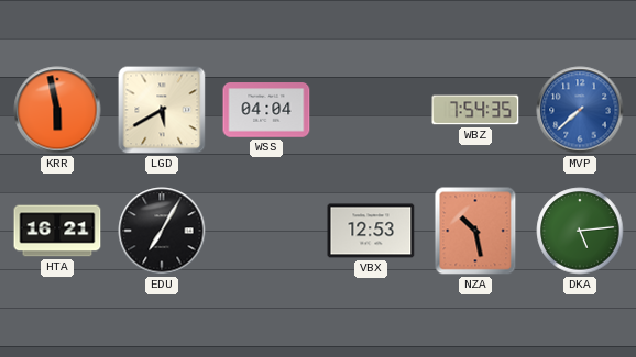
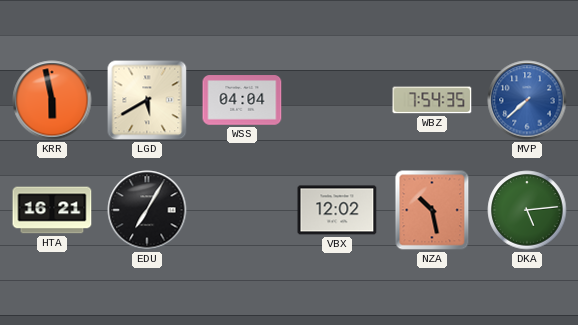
VBX: 12:53 -> 12:02
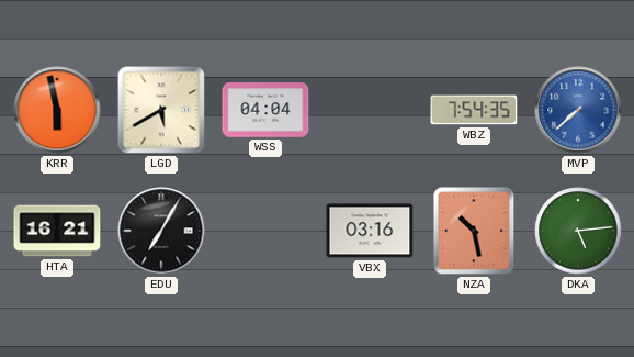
VBX: 12:02 -> 03:16
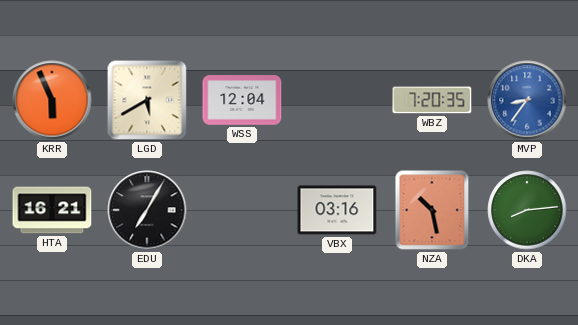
KRR: 5:58 -> 5:56
WSS: 04:04 -> 12:04
WBZ: 7:54 -> 7:20
MVP: 7:38 -> 8:36
DKA: 5:14 -> 8:14
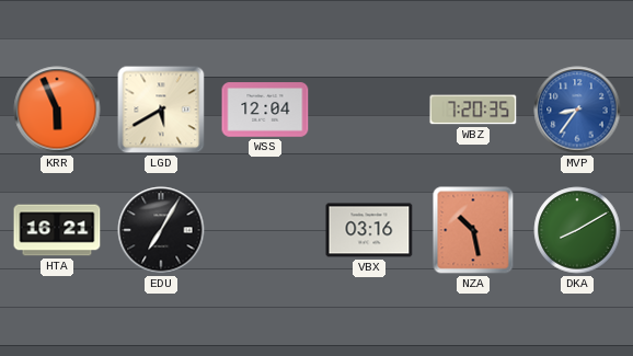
DKA: 8:14 -> 8:10
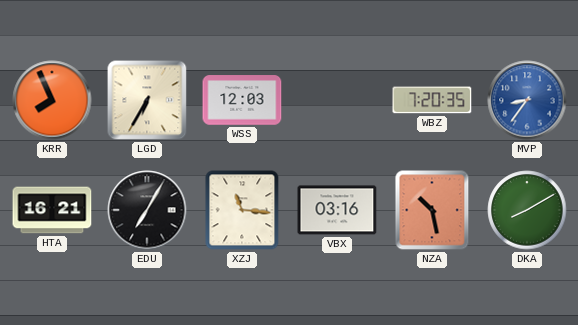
KRR: 5:56 -> 7:56
LGD: 5:40 -> 6:35
WSS: 12:04 -> 12:03
XZJ: none -> 11:16
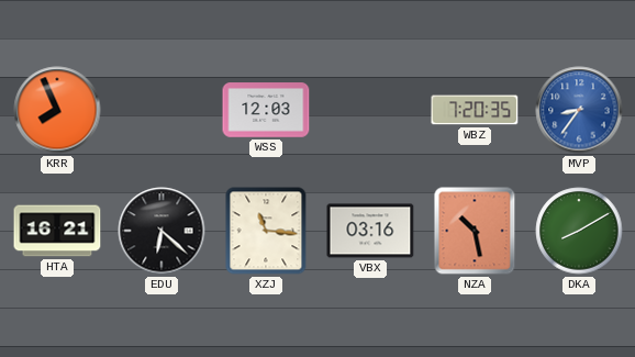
LGD: 6:35 -> none
EDU: 7:05 -> 6:22
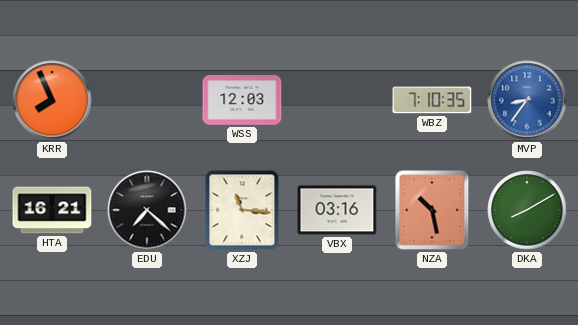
WBZ: 7:20 -> 7:10
EDU: 6:22 -> 7:22
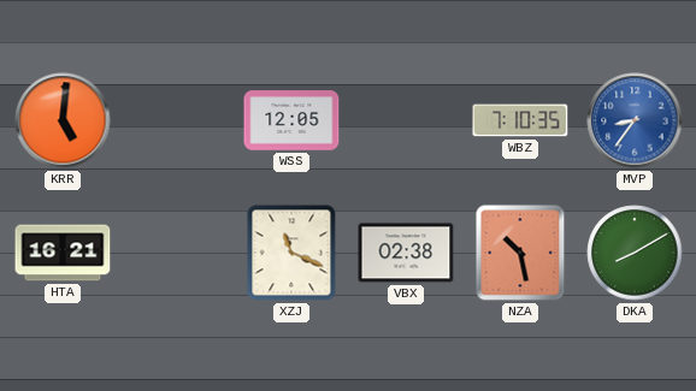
KRR: 7:56 -> 5:01
WSS: 12:03 -> 12:05
EDU: 7:22 -> none
XZJ: 11:16 -> 11:19
VBX: 03:16 -> 02:38
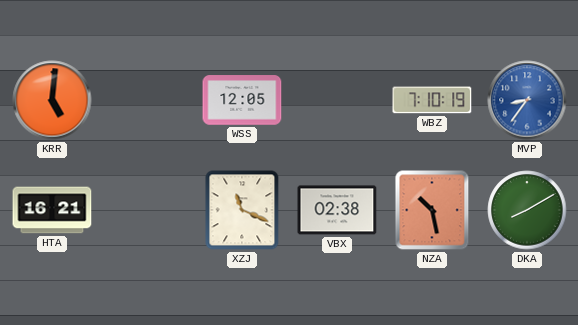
WBZ: 7:10:35 -> 7:10:19
